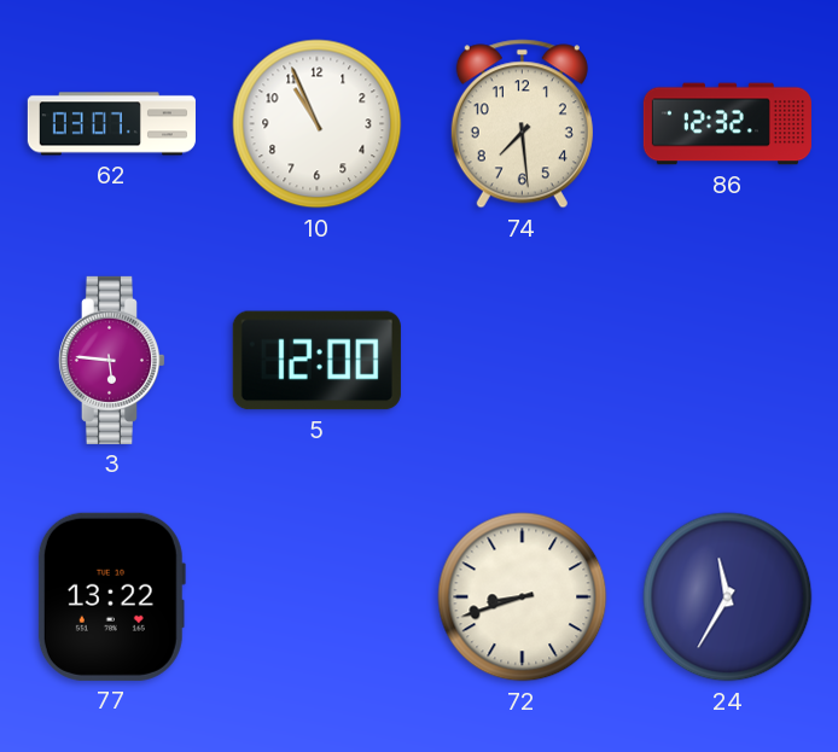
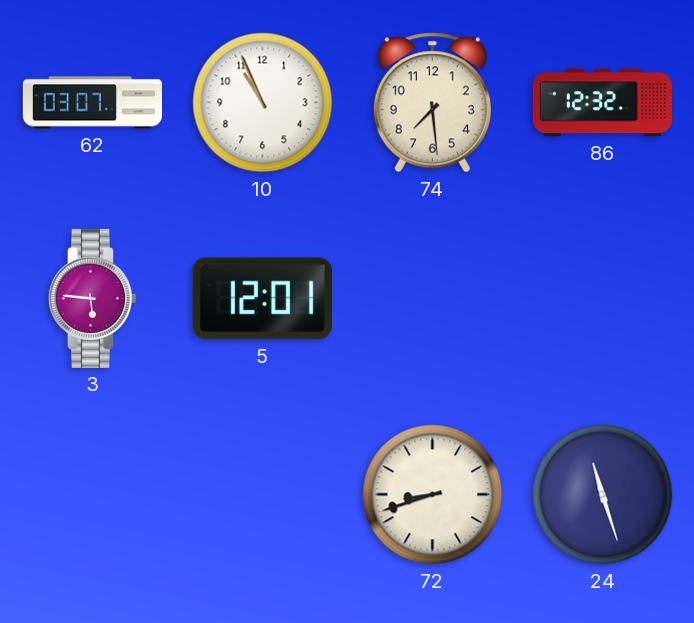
5: 12:00 -> 12:01
77: 13:22 -> none
24: 11:35 -> 11:27
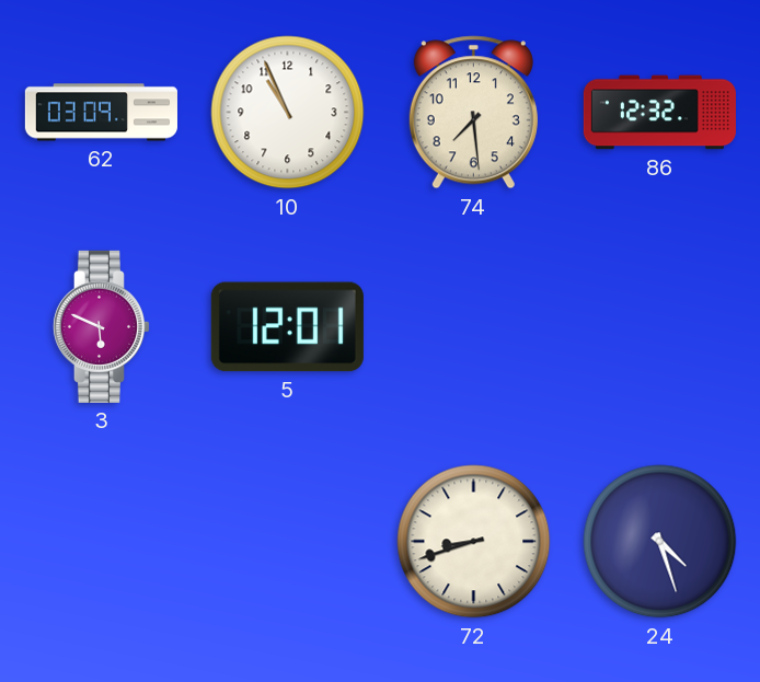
62: 03:07 -> 03:09
3: 5:46 -> 5:49
24: 11:27 -> 4:27
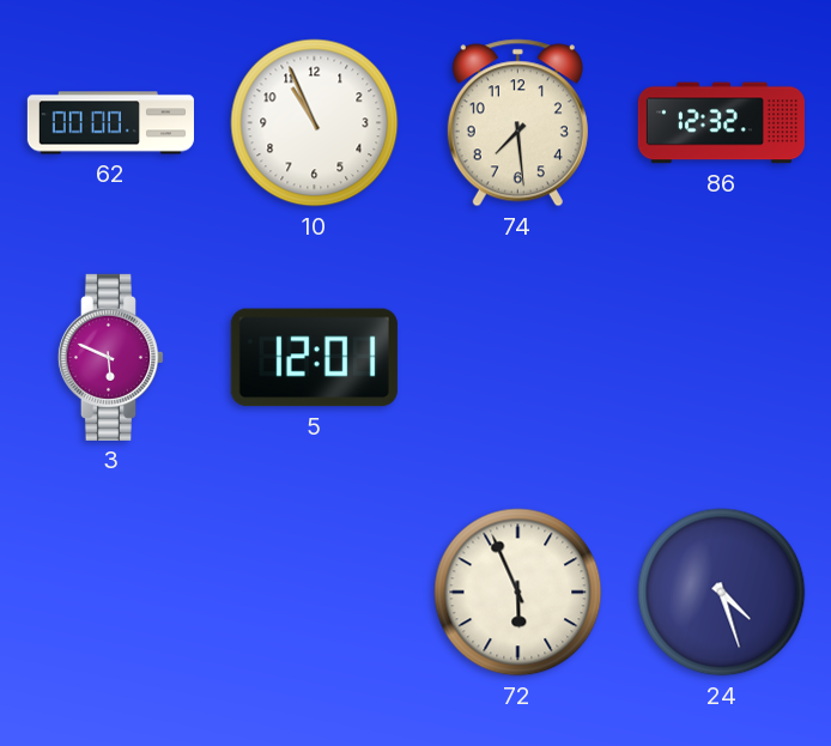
62: 03:09 -> 00:00
72: 8:42 -> 5:56
